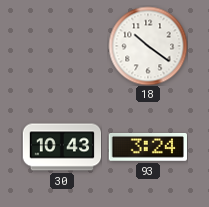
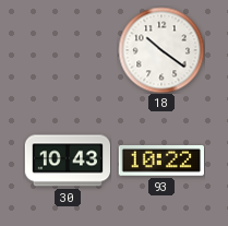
93: 3:24 -> 10:22
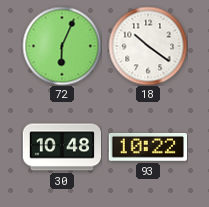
72: none -> 6:04
30: 10:43 -> 10:48
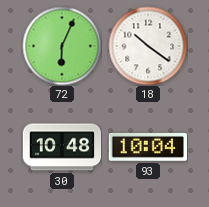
93: 10:22 -> 10:04
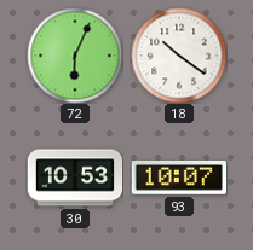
30: 10:48 -> 10:53
93: 10:04 -> 10:07
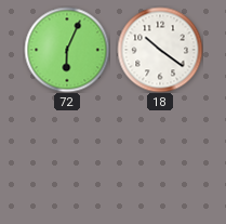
30: 10:53 -> none
93: 10:07 -> none
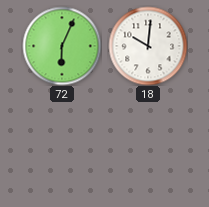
18: 10:21 -> 10:01
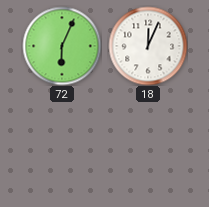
18: 10:01 -> 12:04
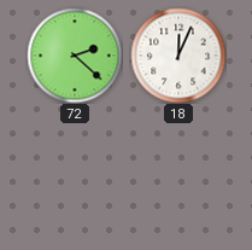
72: 6:04 -> 2:22
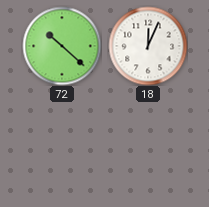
72: 2:22 -> 10:22
